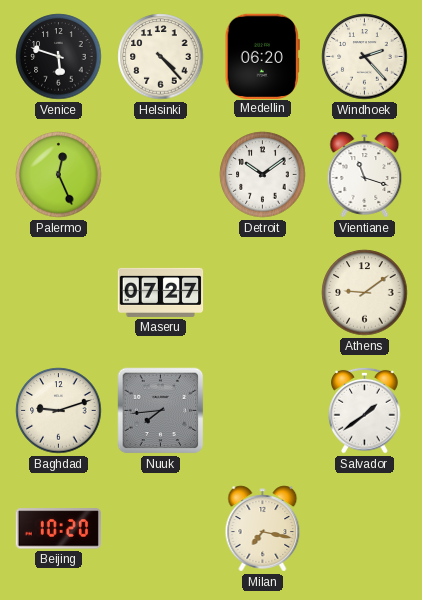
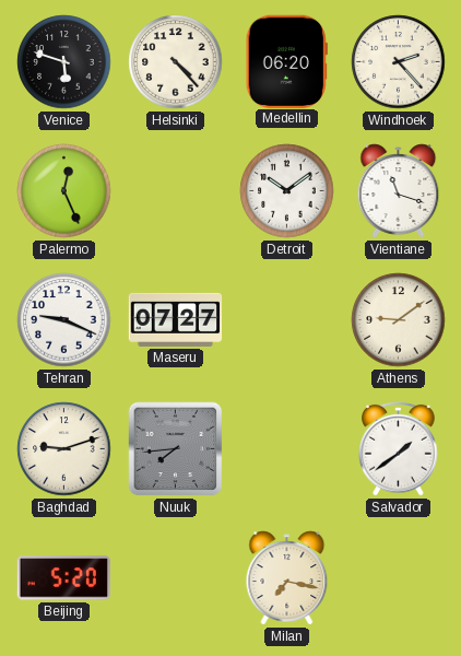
Tehran: none -> 9:19
Beijing: 10:20 -> 5:20
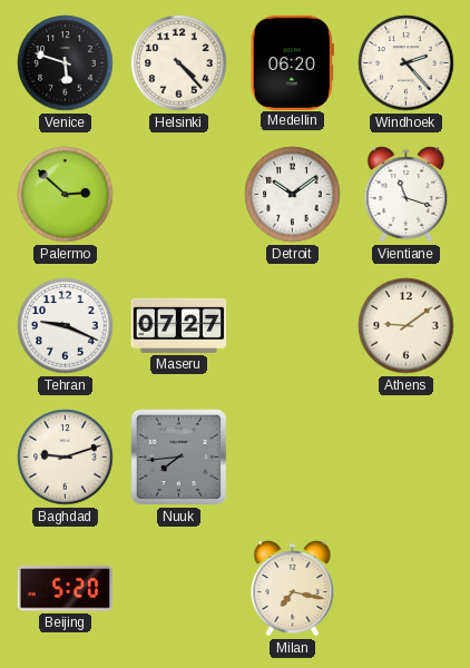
Palermo: 12:26 -> 2:52
Salvador: 1:39 -> none
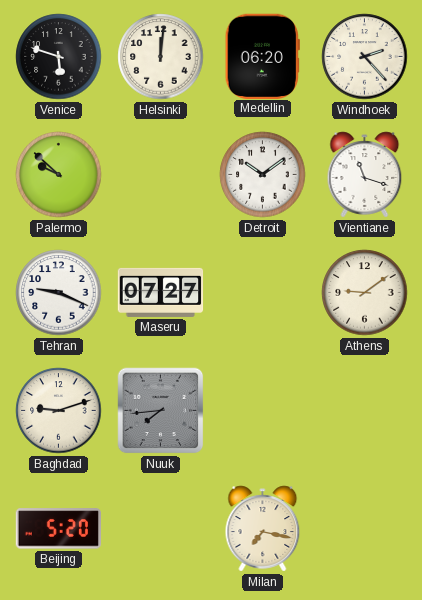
Helsinki: 4:23 -> 12:01
Palermo: 2:52 -> 9:52
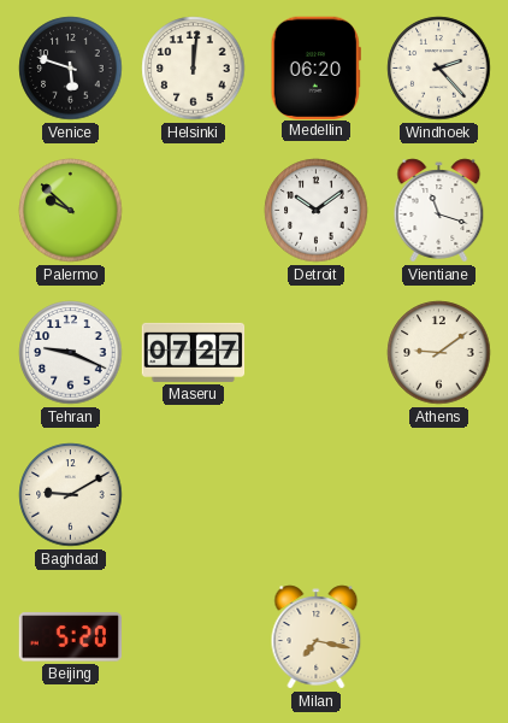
Baghdad: 9:12 -> 9:10
Nuuk: 7:44 -> none
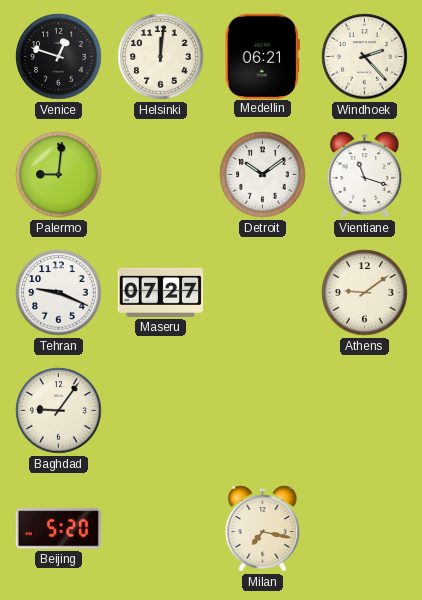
Venice: 5:48 -> 12:48
Medellin: 06:20 -> 06:21
Palermo: 9:52 -> 9:01
Baghdad: 9:10 -> 9:06
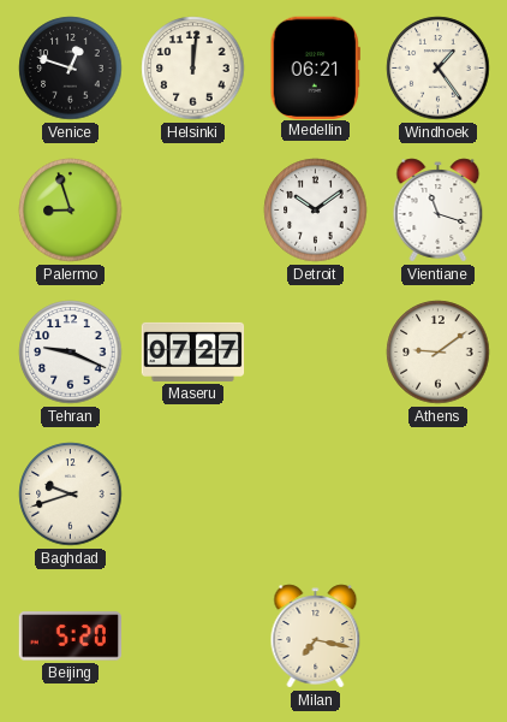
Windhoek: 2:23 -> 1:24
Palermo: 9:01 -> 8:57
Baghdad: 9:06 -> 9:42
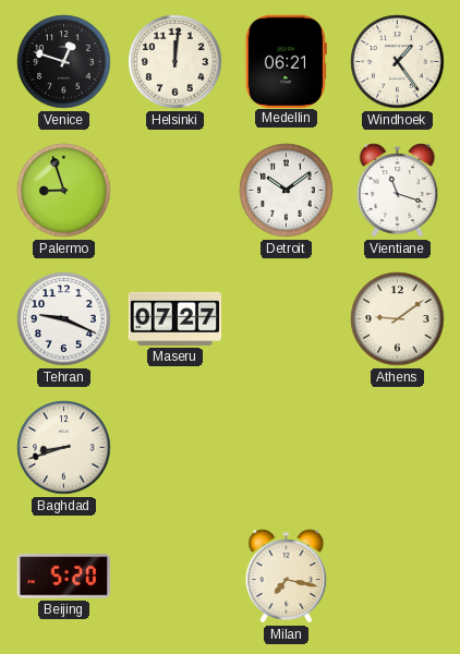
Baghdad: 9:42 -> 8:42
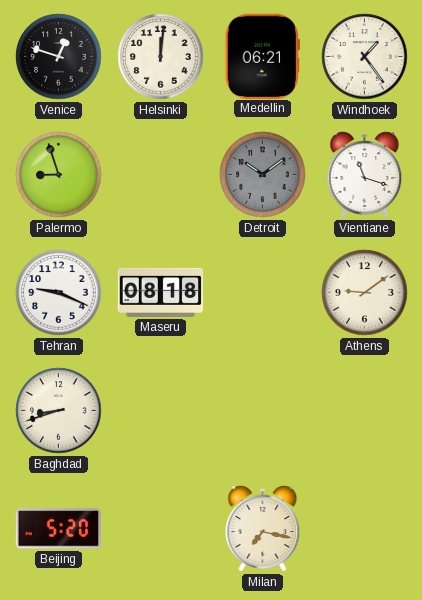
Detroit dial: white -> grey
Maseru: 07:27 -> 08:18
